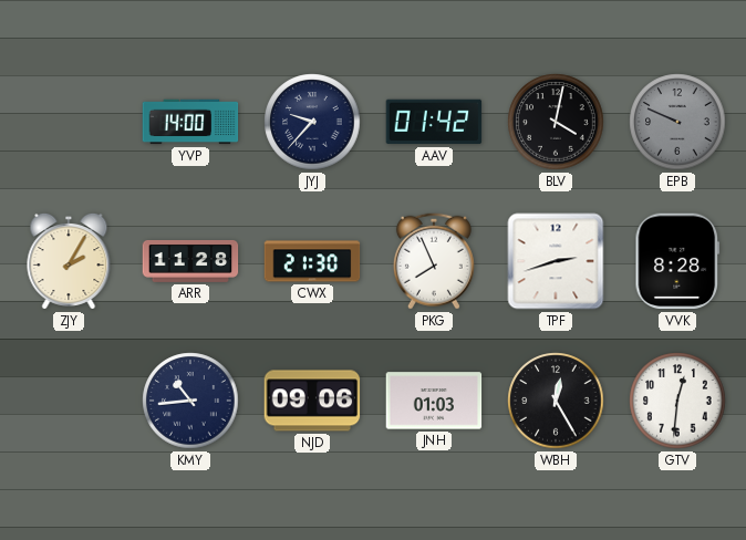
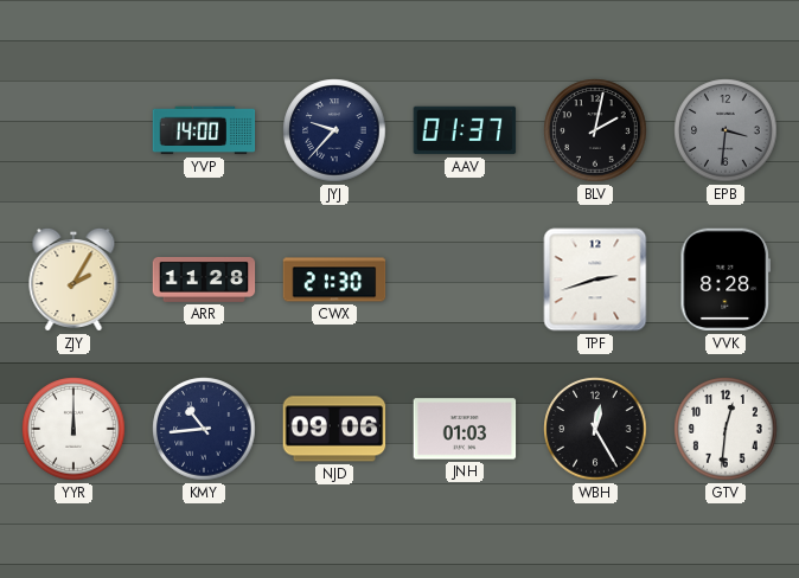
AAV: 01:42 -> 01:37
BLV: 4:02 -> 2:02
EPB: 9:49 -> 3:31
PKG: 7:56 -> none
YYR: none -> 12:00
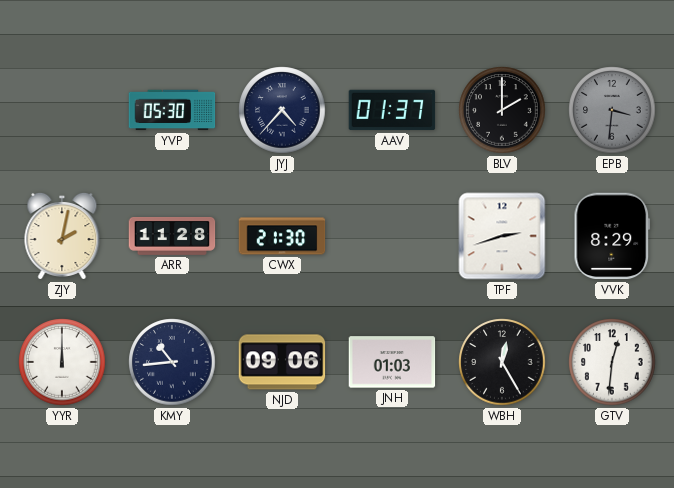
YVP: 14:00 -> 05:30
JYJ: 9:37 -> 4:37
BLV: 2:02 -> 2:00
ZJY: 2:05 -> 2:02
VVK: 8:28 -> 8:29
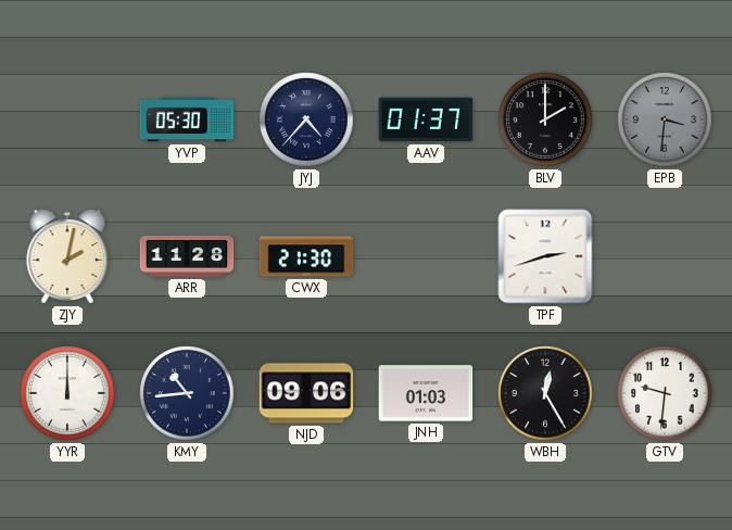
VVK: 8:29 -> none
GTV: 12:31 -> 9:31
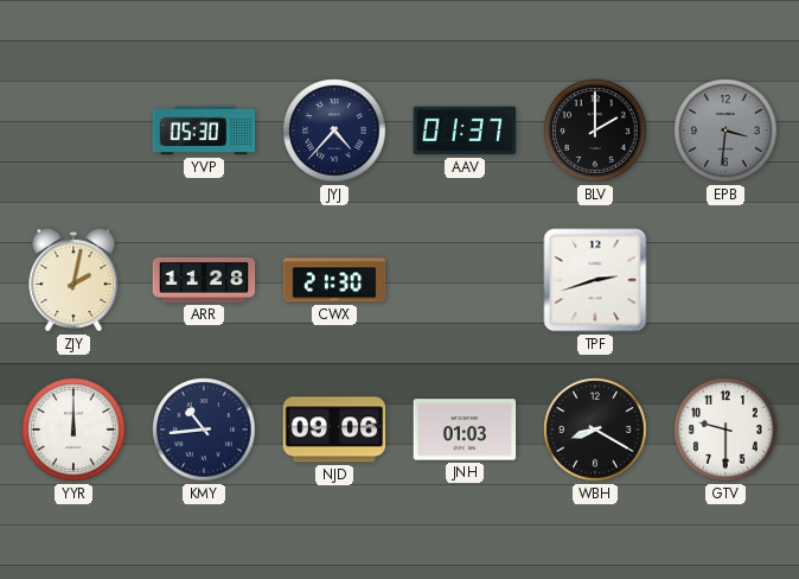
WBH: 12:25 -> 8:20
GTV: 9:31 -> 9:30
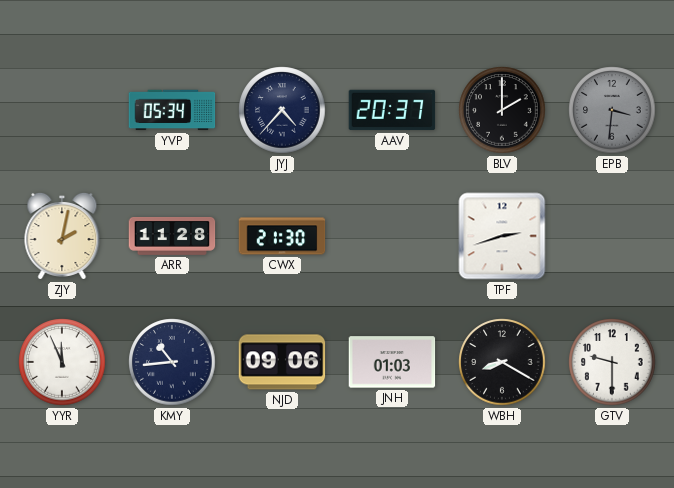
YVP: 05:30 -> 05:34
AAV: 01:37 -> 20:37
YYR: 12:00 -> 11:56
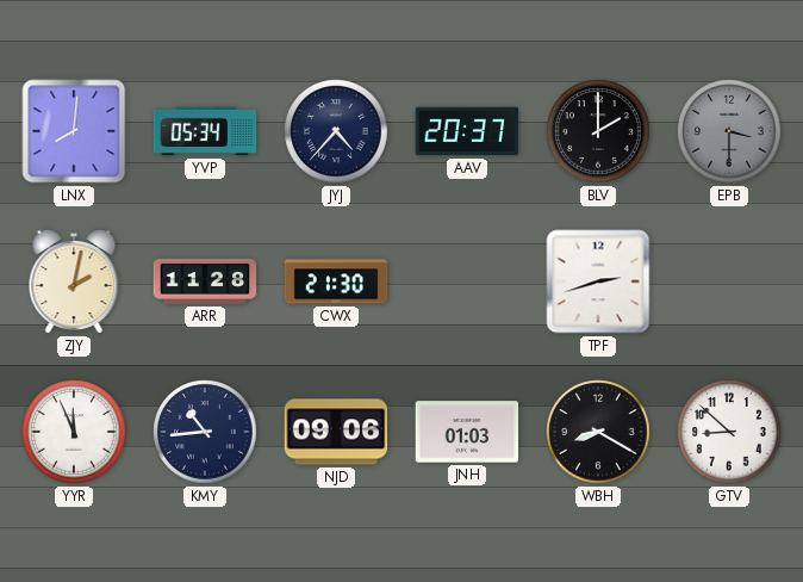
LNX: none -> 8:01
EPB: 3:31 -> 3:30
GTV: 9:30 -> 8:52
